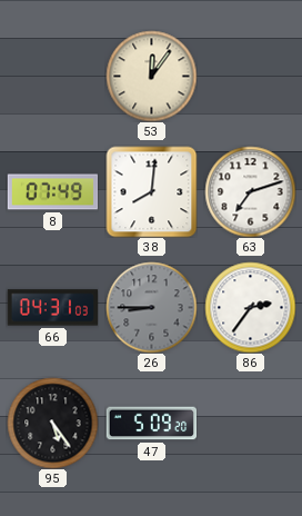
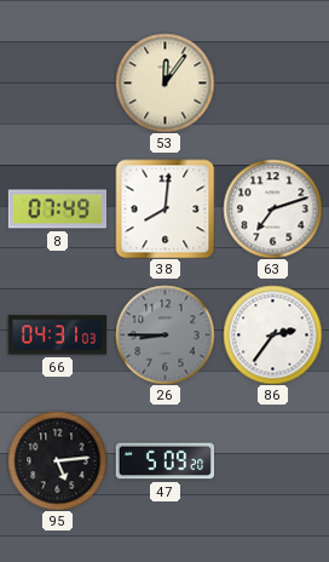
95: 5:24 -> 5:14
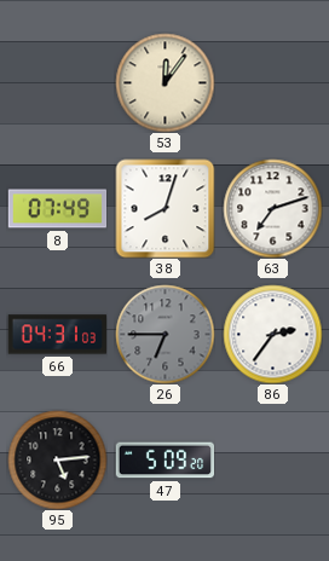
38: 8:01 -> 8:03
26: 8:45 -> 6:45
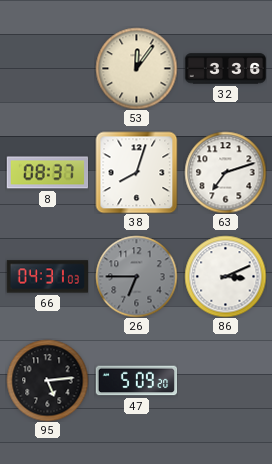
32: none -> 3:36
8: 07:49 -> 08:37
86: 2:36 -> 3:11
